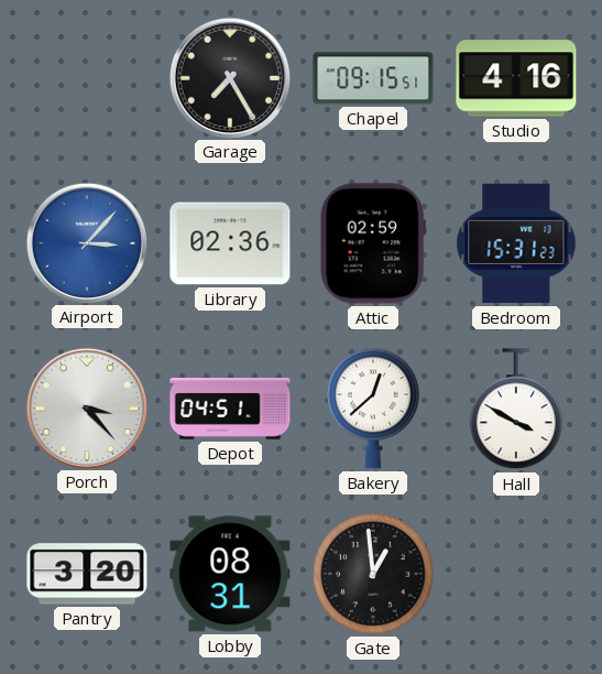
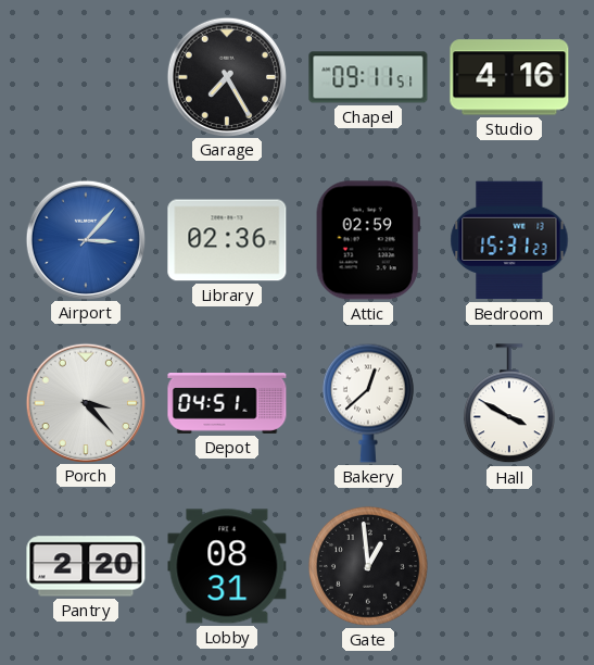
Chapel: 09:15 -> 09:11
Pantry: 3:20 -> 2:20
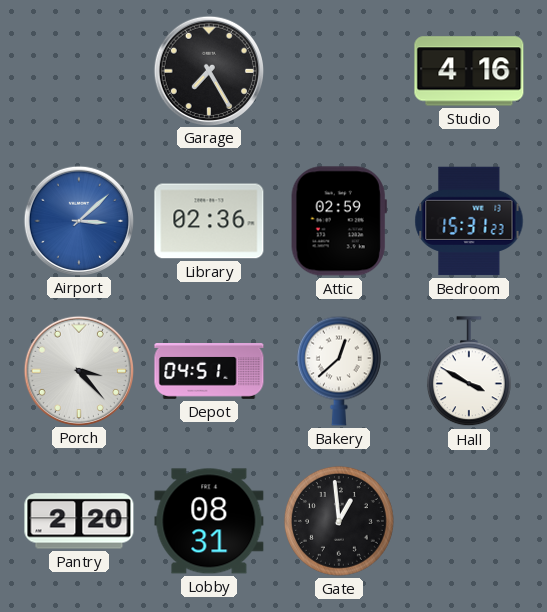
Chapel: 09:11 -> none
Airport: 3:07 -> 3:08
